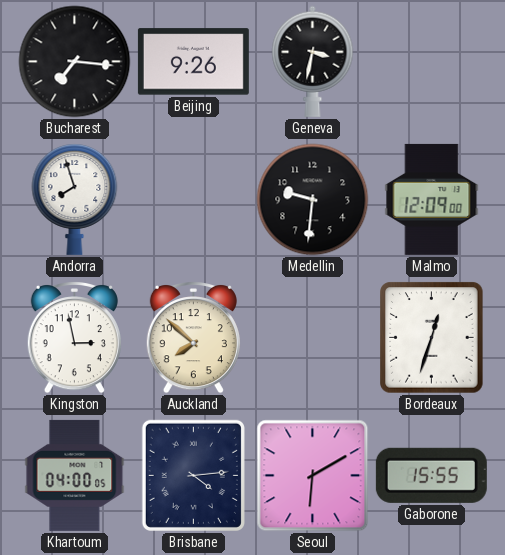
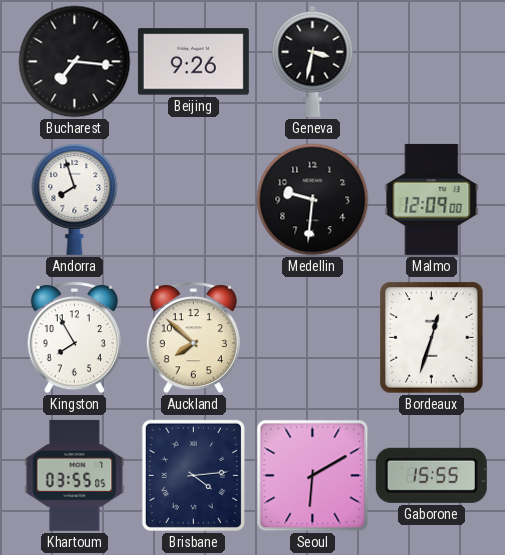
Kingston: 2:58 -> 7:55
Khartoum: 04:00 -> 03:55
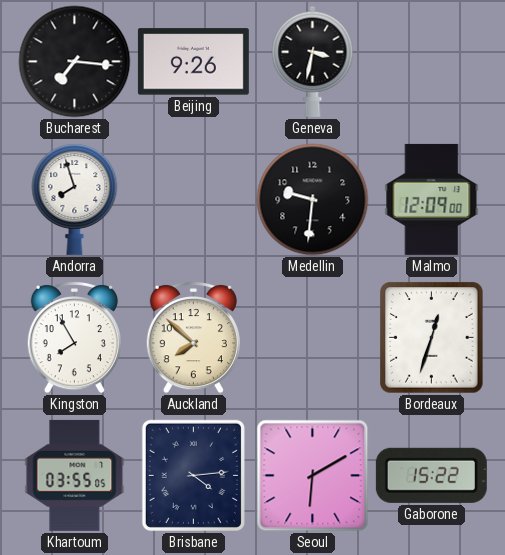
Gaborone: 15:55 -> 15:22
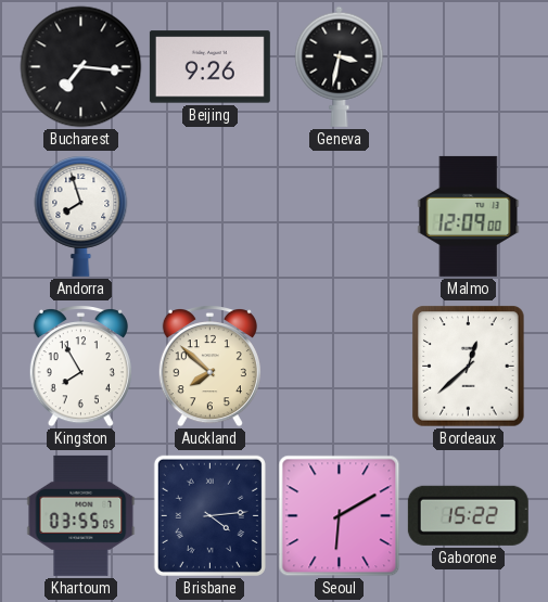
Medellin: 9:31 -> none
Bordeaux: 12:33 -> 12:38
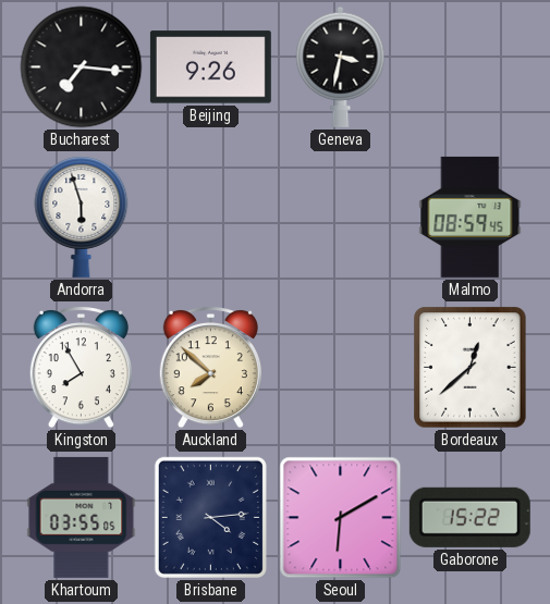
Andorra: 7:57 -> 5:57
Malmo: 12:09 -> 08:59
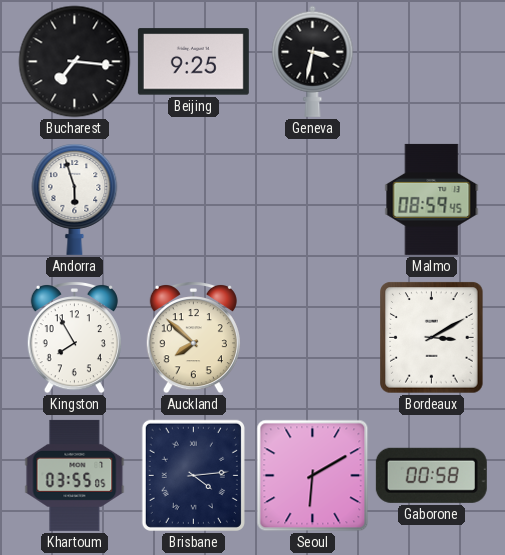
Beijing: 9:26 -> 9:25
Bordeaux: 12:38 -> 3:10
Gaborone: 15:22 -> 00:58
